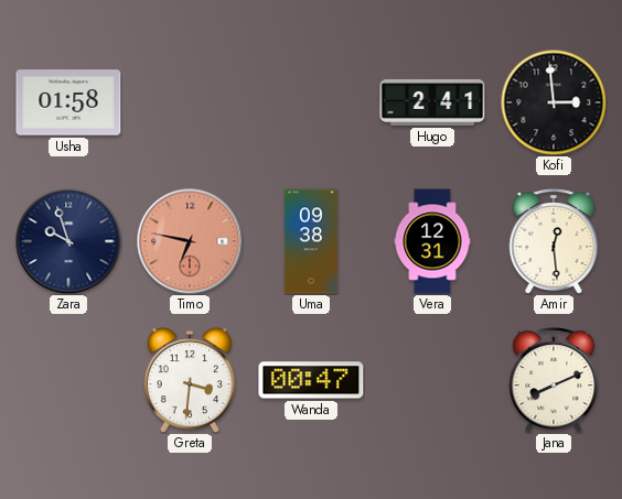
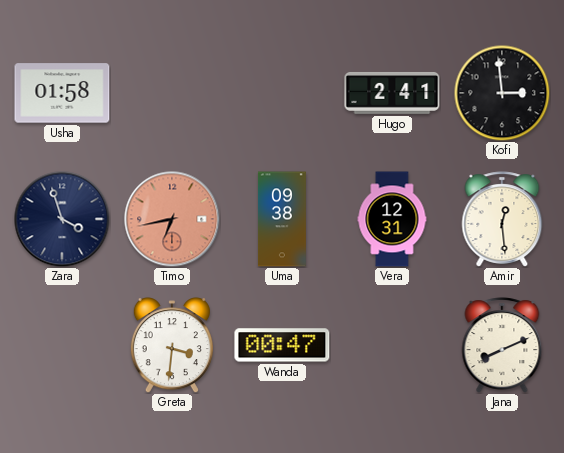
Zara: 9:57 -> 3:57
Timo: 6:47 -> 6:43
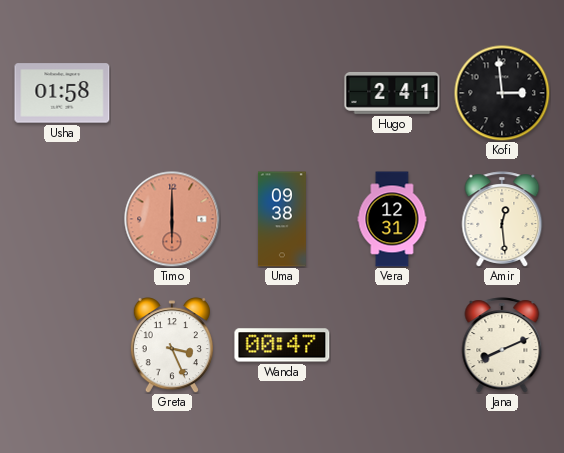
Zara: 3:57 -> none
Timo: 6:43 -> 6:00
Greta: 3:31 -> 3:26
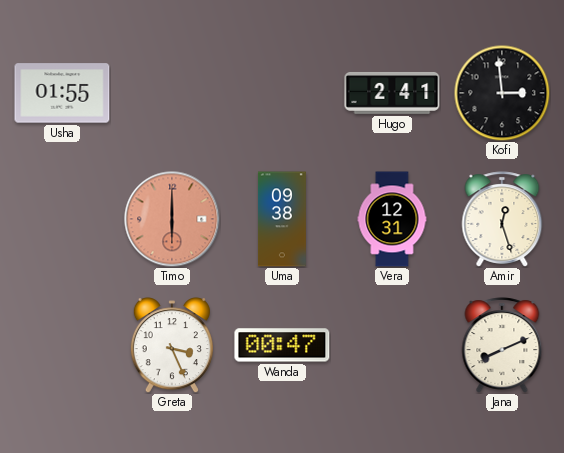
Usha: 01:58 -> 01:55
Amir: 12:29 -> 12:27
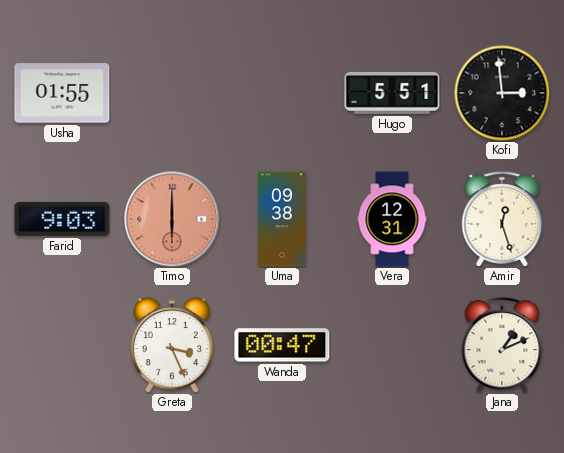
Hugo: 2:41 -> 5:51
Farid: none -> 9:03
Jana: 8:11 -> 1:11
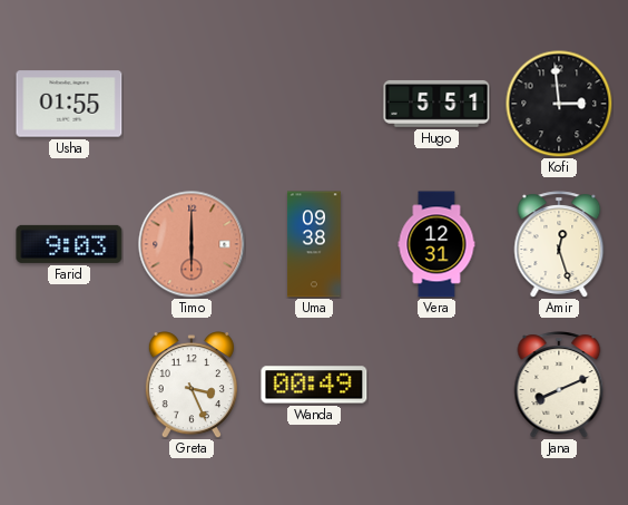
Wanda: 00:47 -> 00:49
Jana: 1:11 -> 8:11
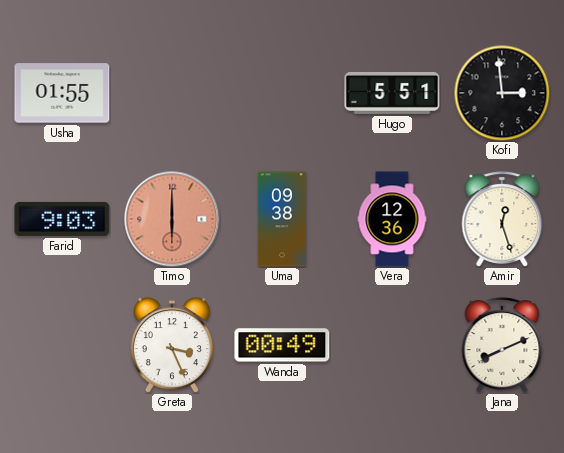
Vera: 12:31 -> 12:36
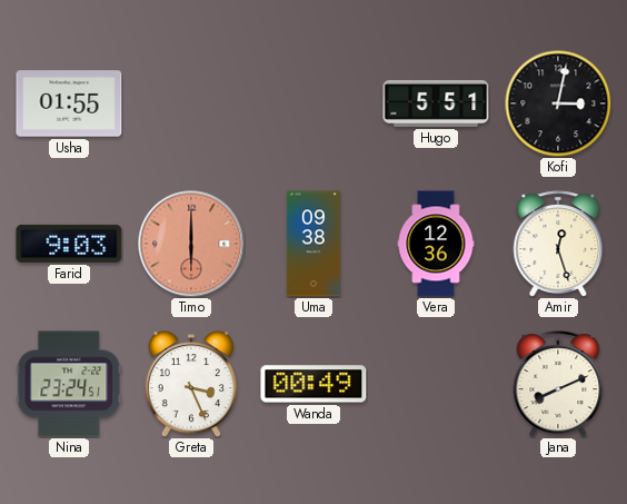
Kofi: 2:59 -> 3:02
Nina: none -> 23:24
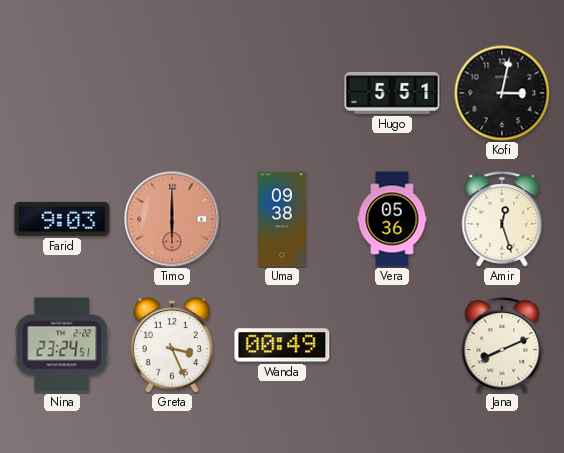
Usha: 01:55 -> none
Vera: 12:36 -> 05:36
